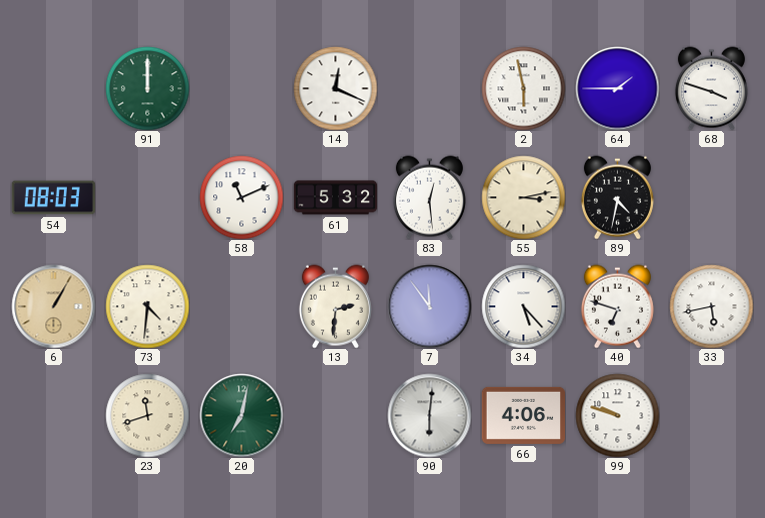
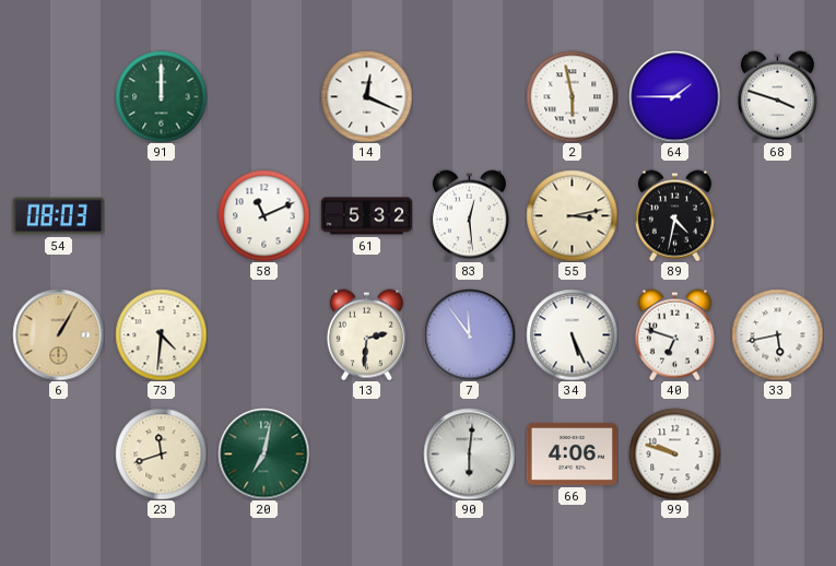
34: 5:23 -> 5:26
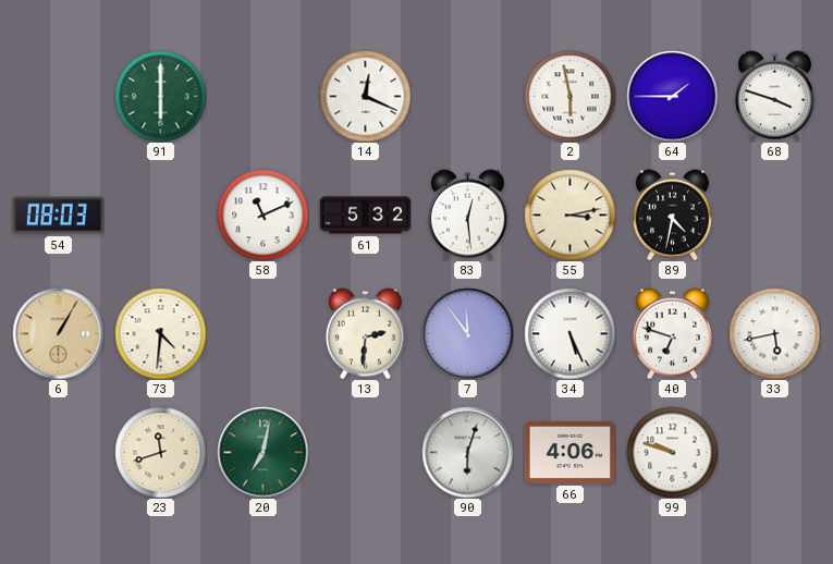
91: 12:00 -> 6:00
90: 6:01 -> 6:03
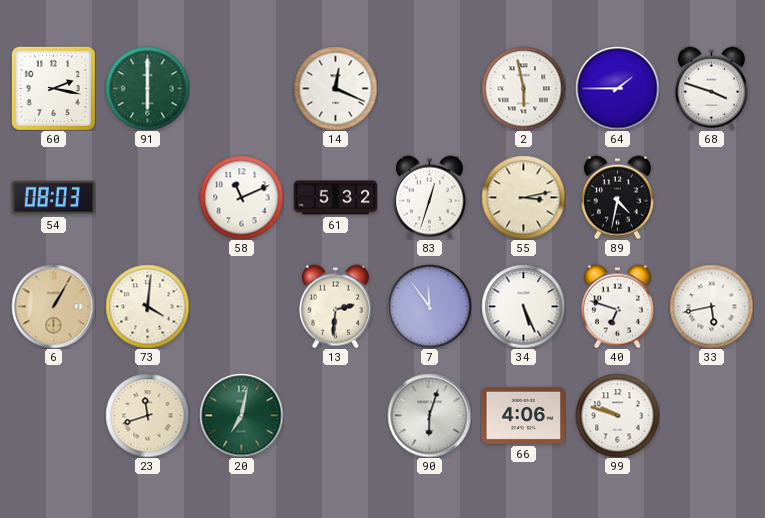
60: none -> 2:17
83: 12:29 -> 12:33
73: 4:31 -> 4:01
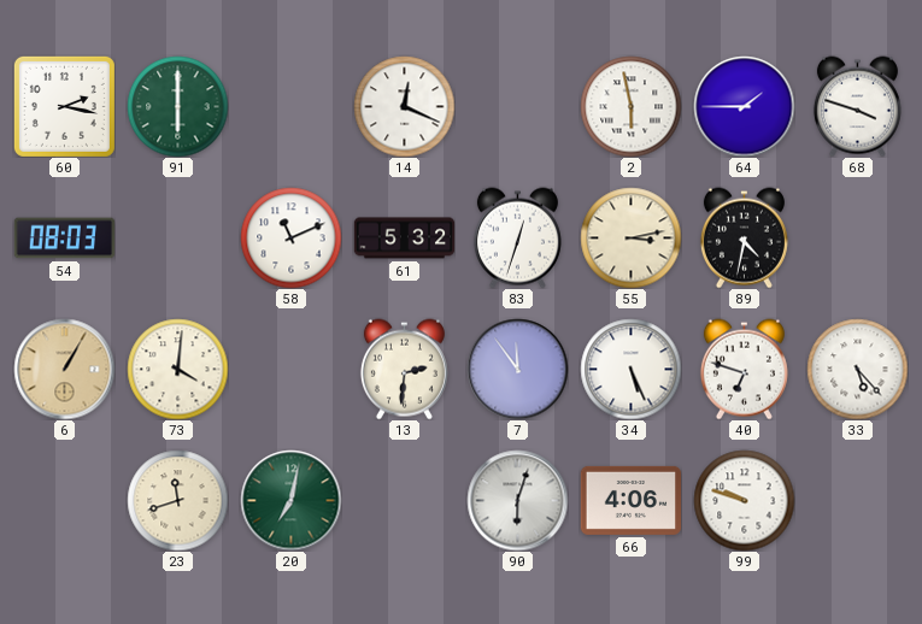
33: 5:43 -> 5:23
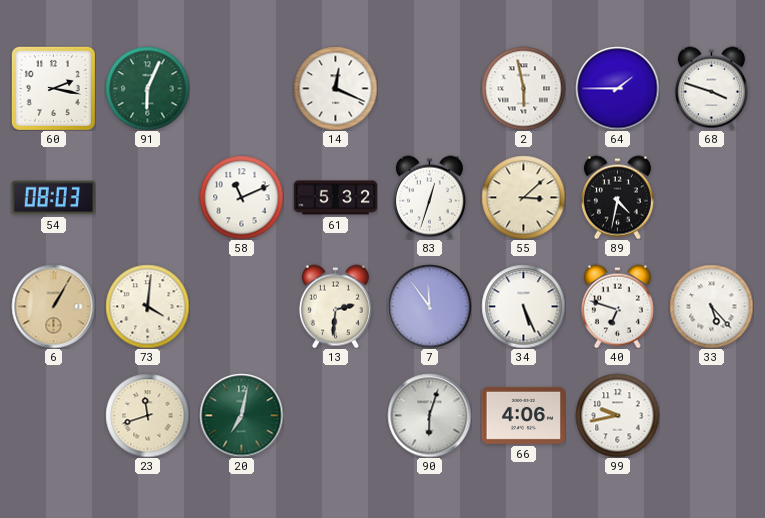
91: 6:00 -> 6:04
55: 3:13 -> 3:08
99: 9:48 -> 9:43
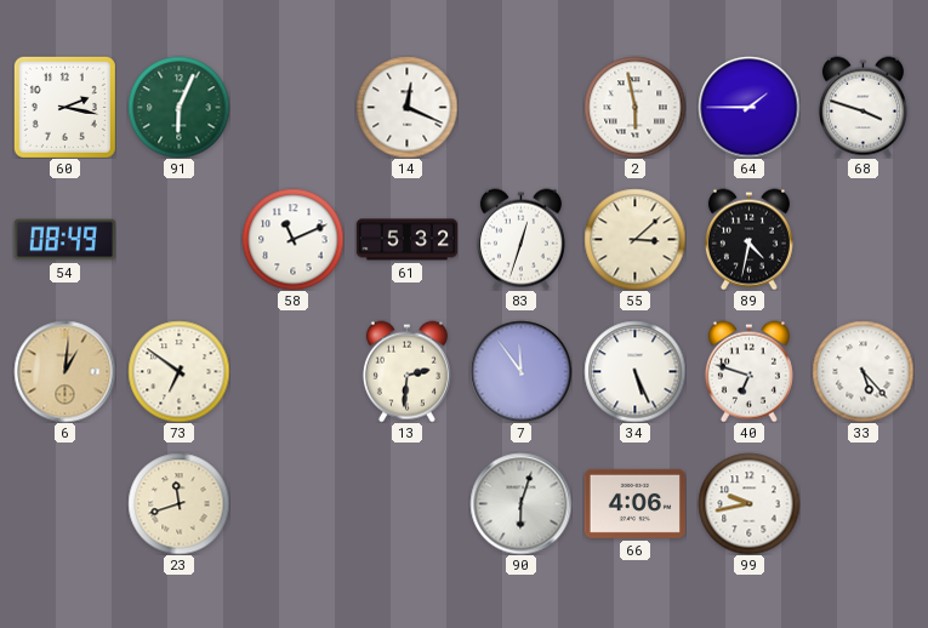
54: 08:03 -> 08:49
6: 1:05 -> 1:01
73: 4:01 -> 6:51
20: 7:02 -> none
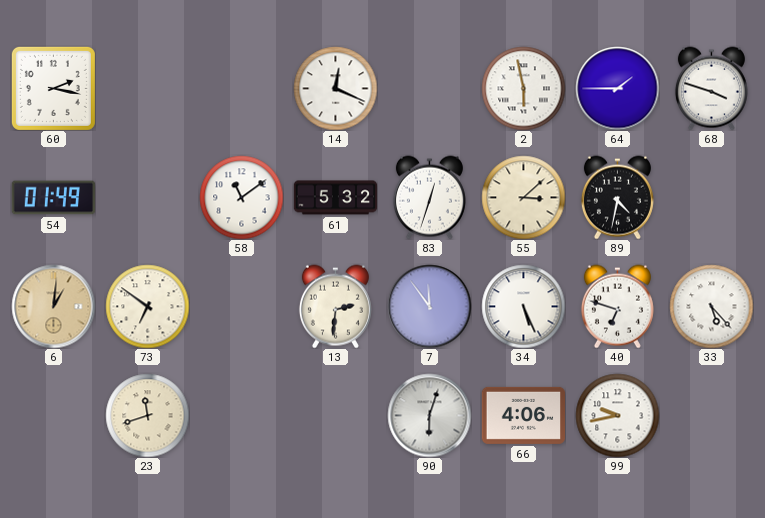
91: 6:04 -> none
54: 08:49 -> 01:49
58: 11:11 -> 11:09
